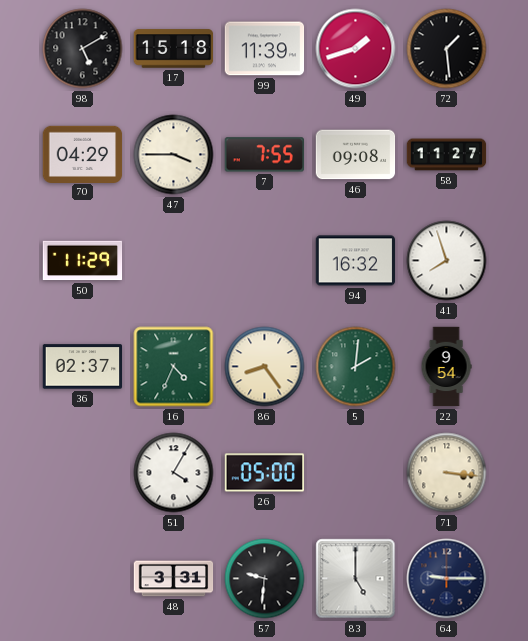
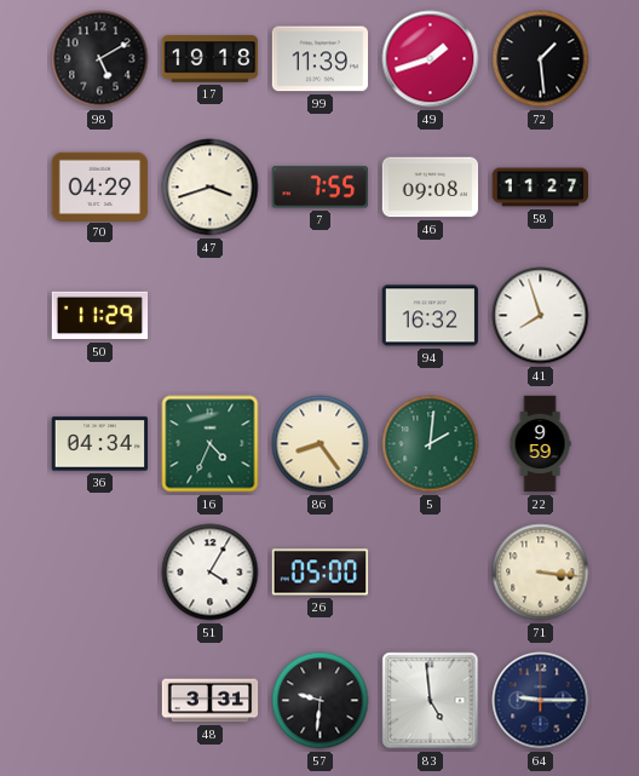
17: 15:18 -> 19:18
47: 3:45 -> 3:42
36: 02:37 -> 04:34
22: 9:54 -> 9:59
83: 5:00 -> 4:59
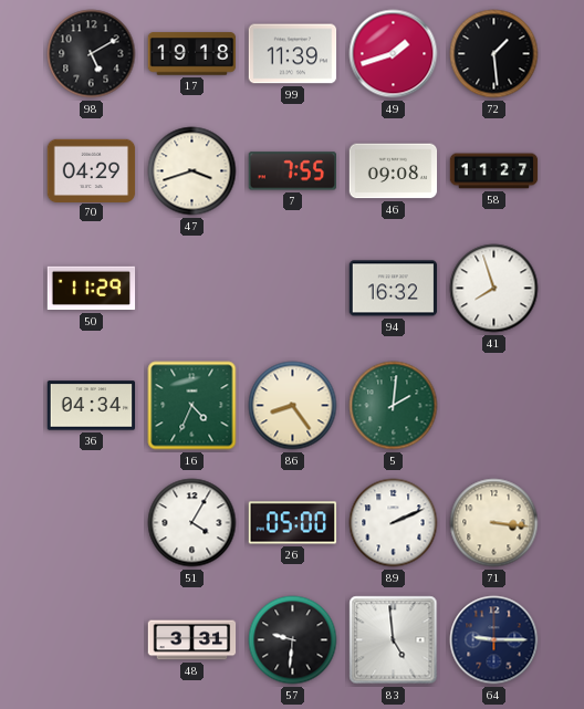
22: 9:59 -> none
89: none -> 2:11
